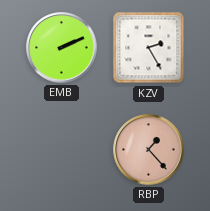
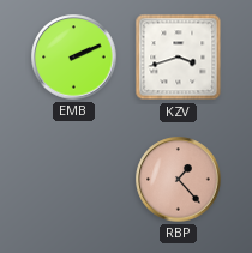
KZV: 2:25 -> 3:42
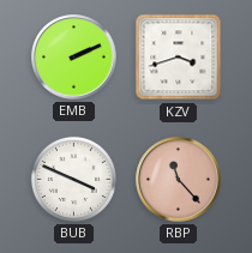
BUB: none -> 3:49
RBP: 1:23 -> 11:23
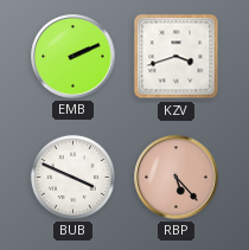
RBP: 11:23 -> 5:23
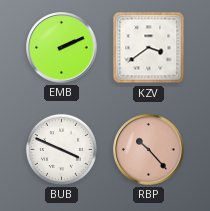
KZV: 3:42 -> 3:39
RBP: 5:23 -> 10:23
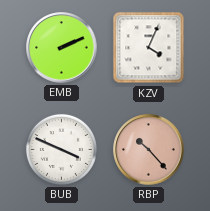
KZV: 3:39 -> 4:04
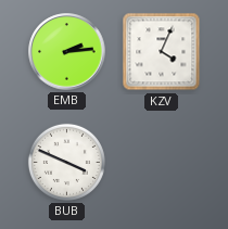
EMB: 2:11 -> 2:14
RBP: 10:23 -> none
